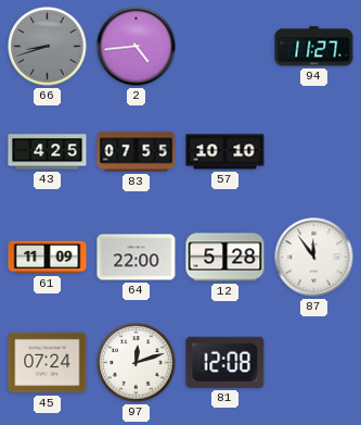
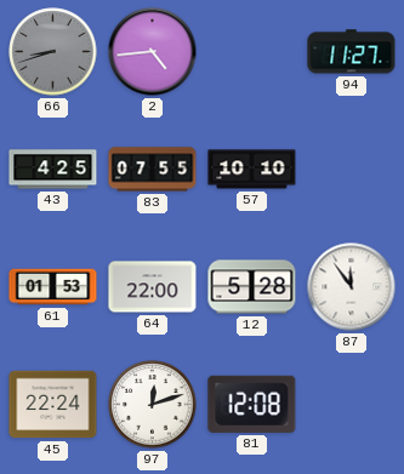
61: 11:09 -> 01:53
45: 07:24 -> 22:24
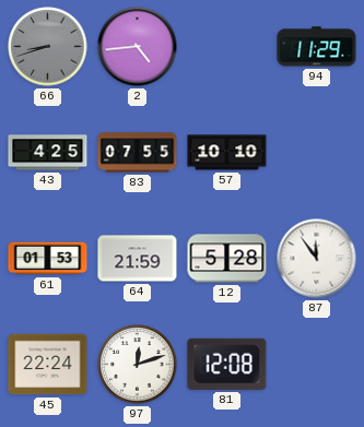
94: 11:27 -> 11:29
64: 22:00 -> 21:59
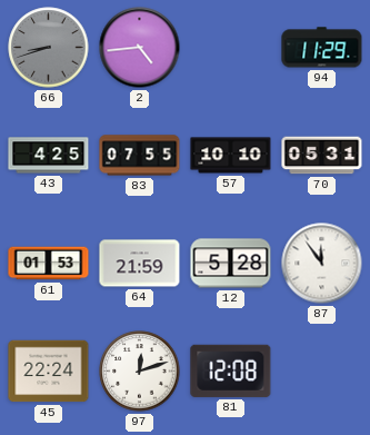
70: none -> 05:31
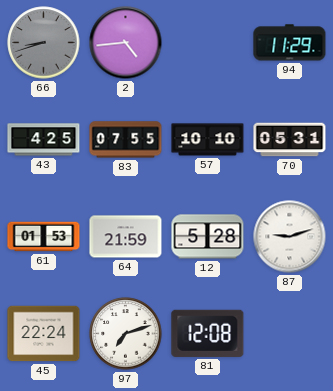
87: 11:54 -> 9:12
97: 12:12 -> 7:12
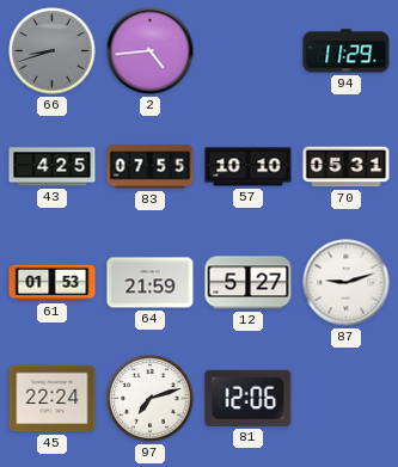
12: 5:28 -> 5:27
81: 12:08 -> 12:06
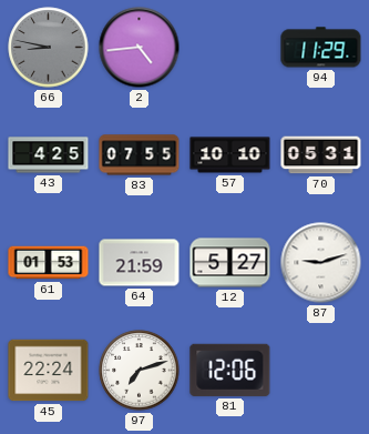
66: 8:42 -> 8:47
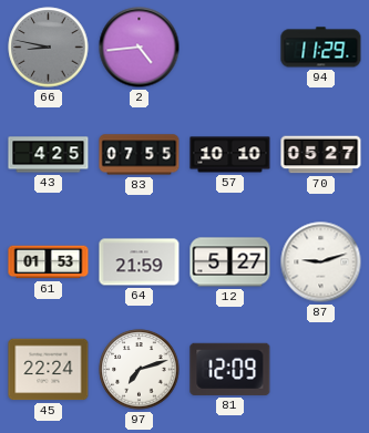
70: 05:31 -> 05:27
81: 12:06 -> 12:09
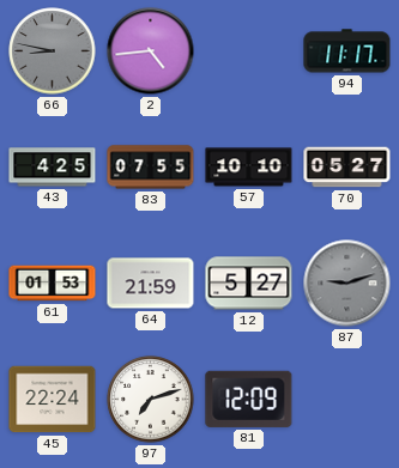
94: 11:29 -> 11:17
87 dial: white -> grey
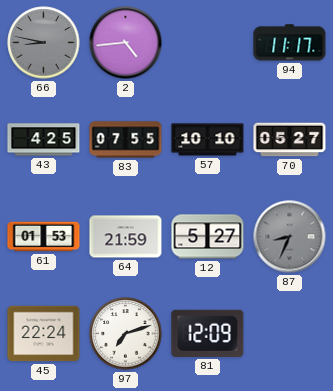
87: 9:12 -> 8:34
